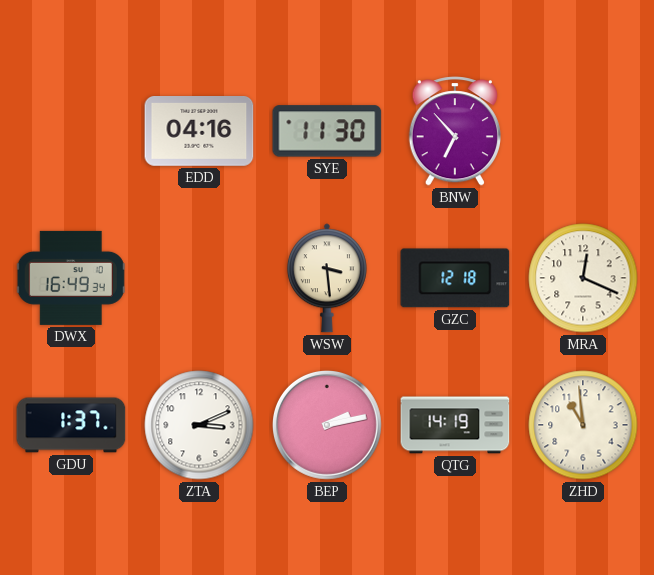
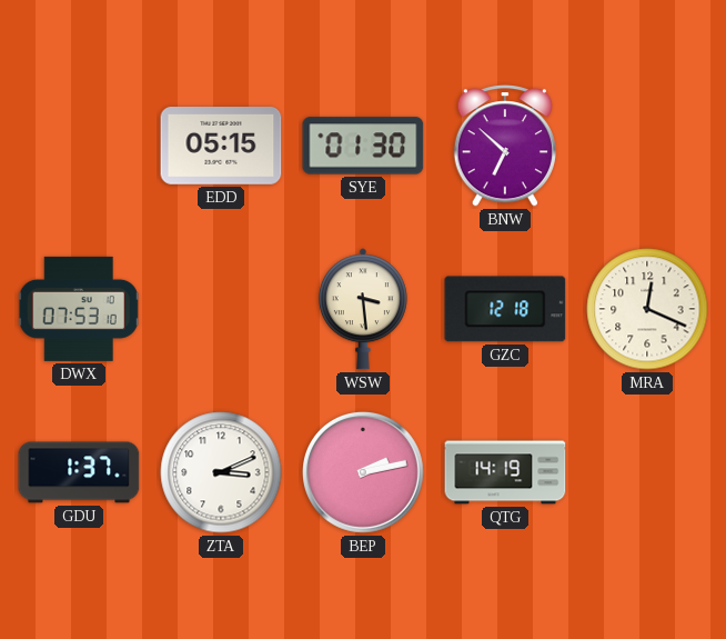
EDD: 04:16 -> 05:15
SYE: 11:30 -> 01:30
BNW: 6:53 -> 6:52
DWX: 16:49 -> 07:53
ZHD: 10:59 -> none
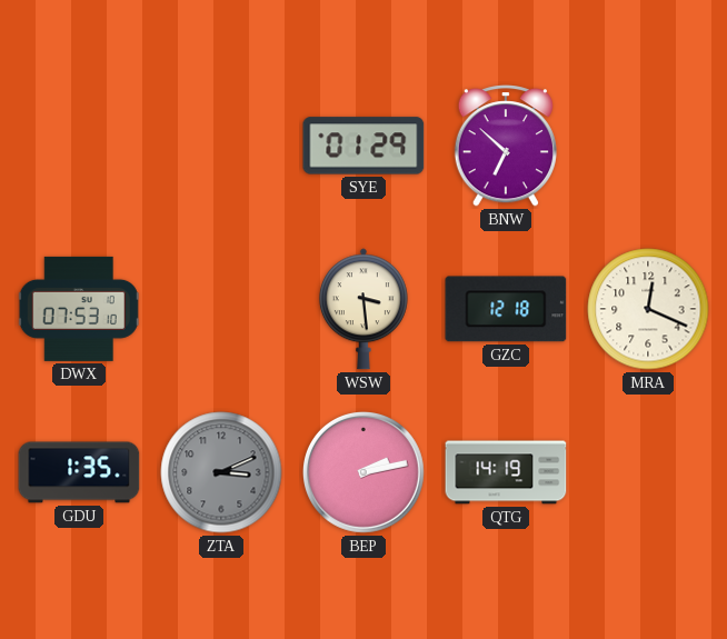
EDD: 05:15 -> none
SYE: 01:30 -> 01:29
GDU: 1:37 -> 1:35
ZTA dial: white -> grey
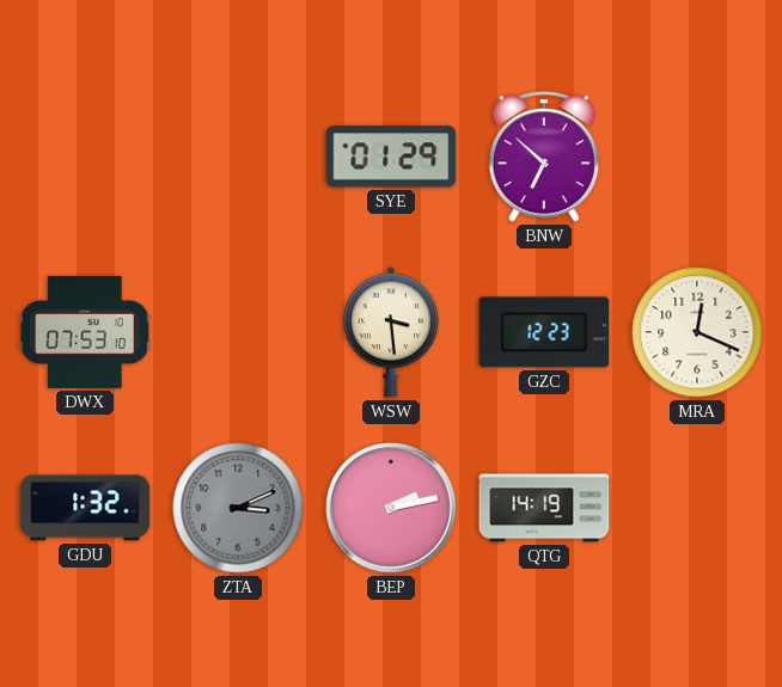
GZC: 12:18 -> 12:23
GDU: 1:35 -> 1:32
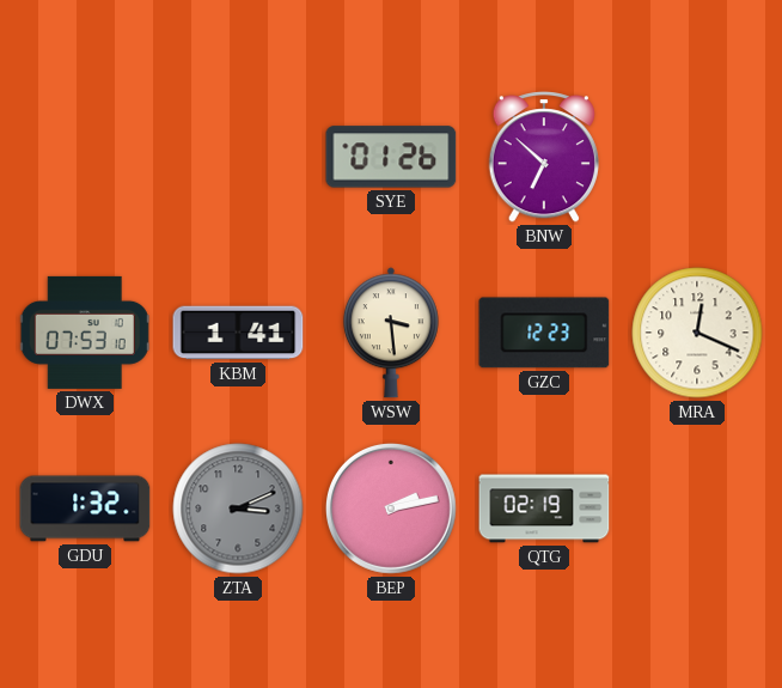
SYE: 01:29 -> 01:26
KBM: none -> 1:41
QTG: 14:19 -> 02:19
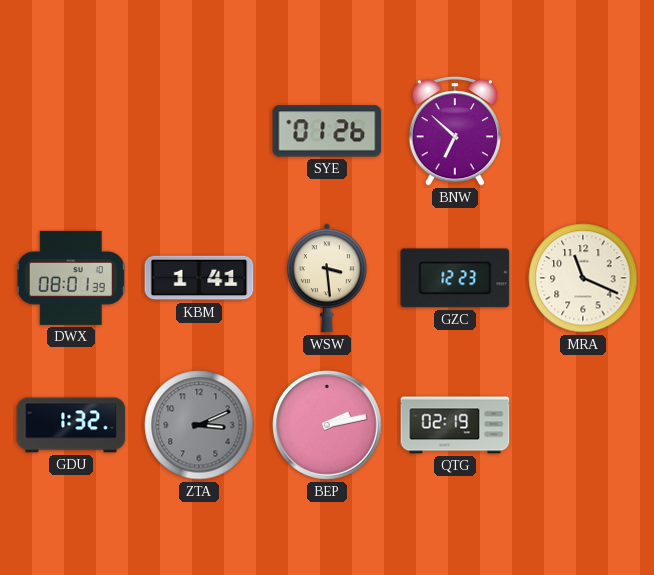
DWX: 07:53 -> 08:01
MRA: 12:19 -> 11:19
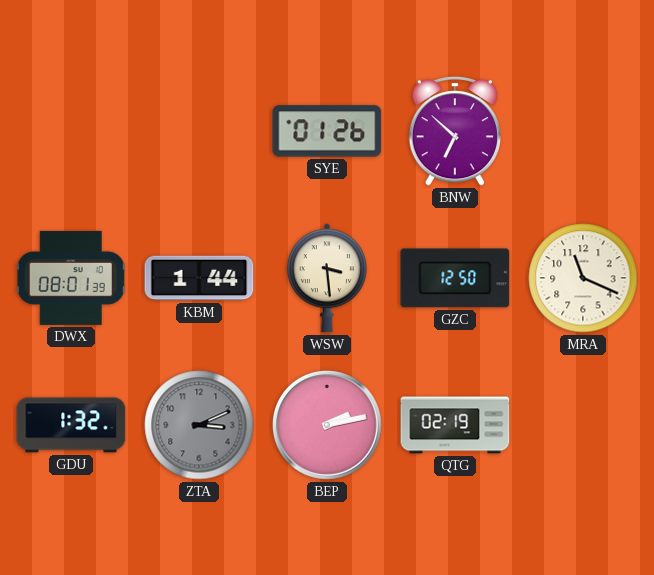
KBM: 1:41 -> 1:44
GZC: 12:23 -> 12:50
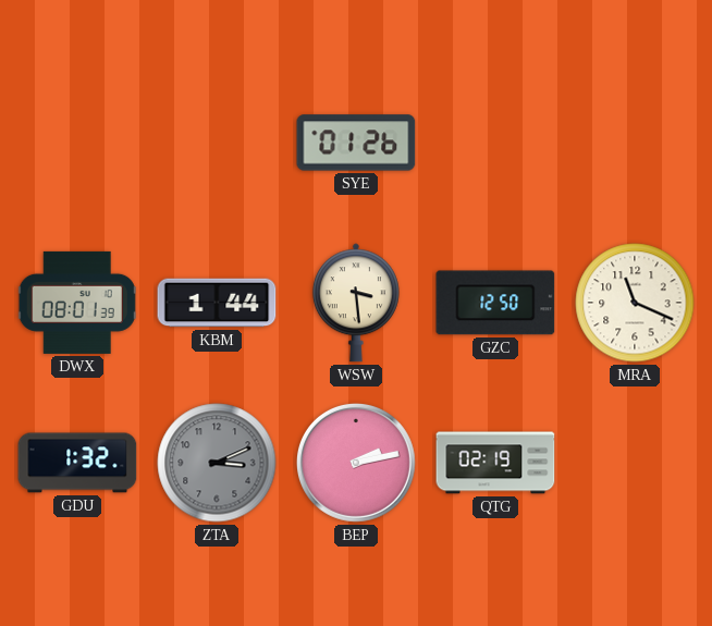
BNW: 6:52 -> none
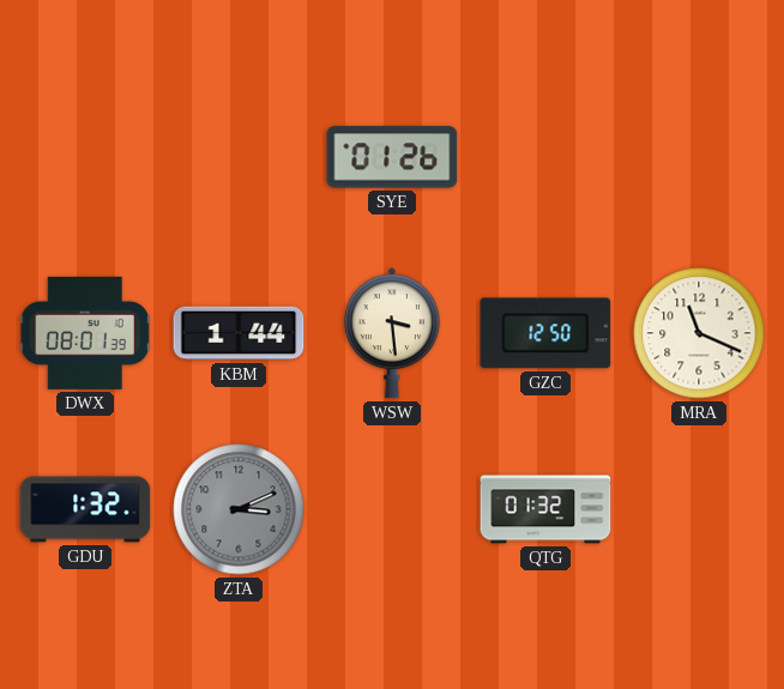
BEP: 2:13 -> none
QTG: 02:19 -> 01:32
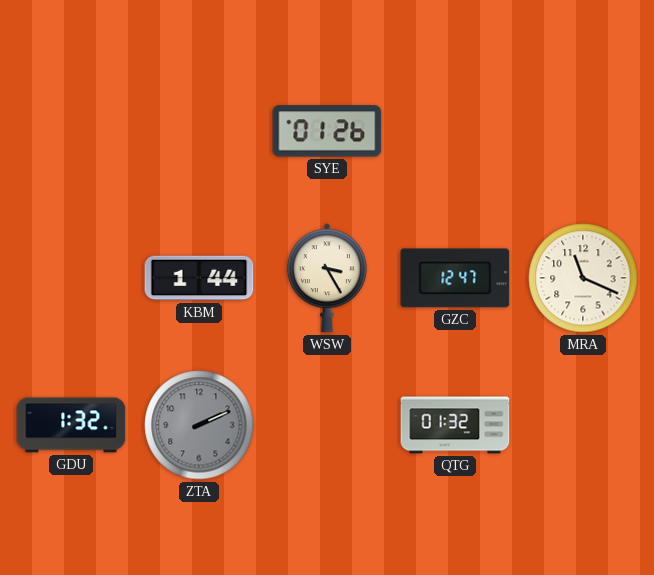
DWX: 08:01 -> none
WSW: 3:29 -> 3:25
GZC: 12:50 -> 12:47
ZTA: 3:11 -> 2:11
